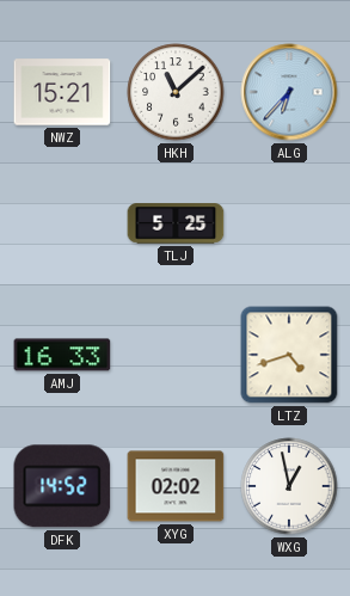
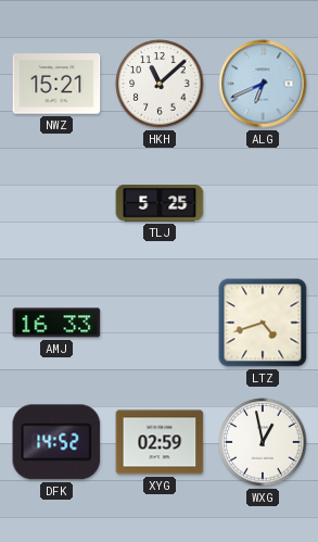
ALG: 6:37 -> 6:41
XYG: 02:02 -> 02:59
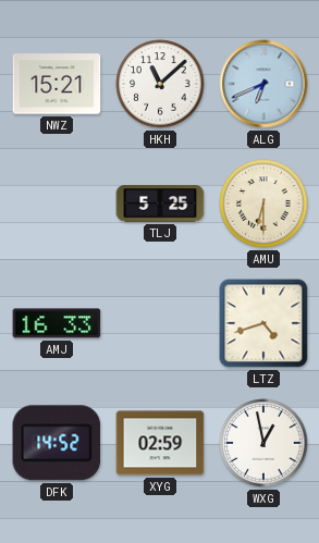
AMU: none -> 6:30
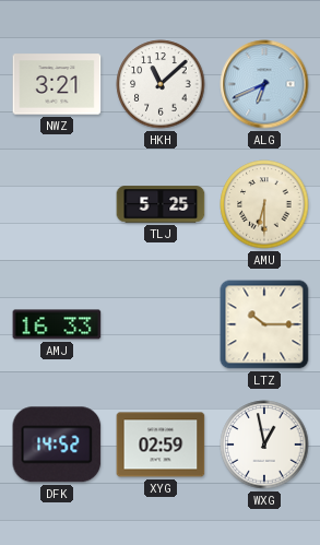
NWZ: 15:21 -> 3:21
LTZ: 4:42 -> 10:15
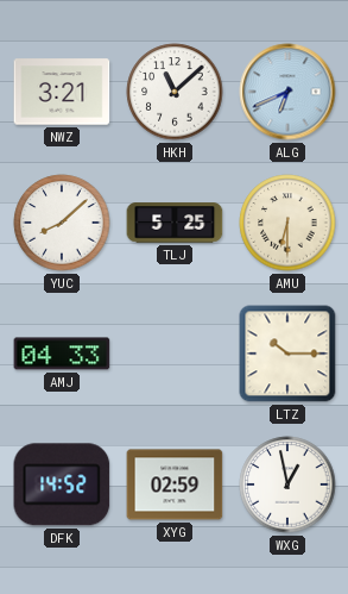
YUC: none -> 8:08
AMJ: 16:33 -> 04:33
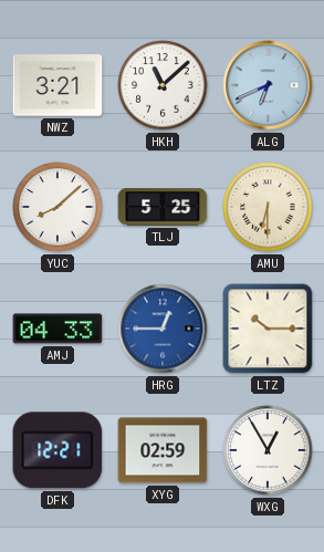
HRG: none -> 12:45
DFK: 14:52 -> 12:21
WXG: 12:58 -> 12:55
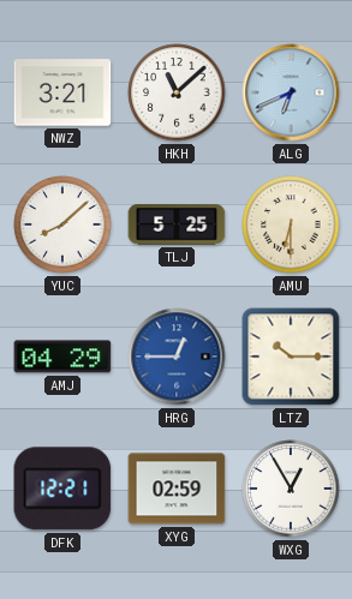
AMJ: 04:33 -> 04:29
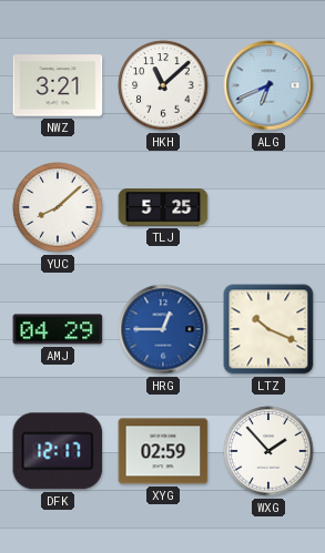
AMU: 6:30 -> none
LTZ: 10:15 -> 10:19
DFK: 12:21 -> 12:17
WXG: 12:55 -> 1:53
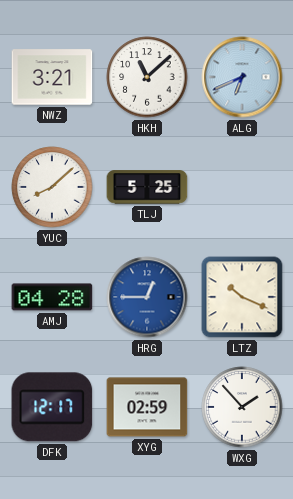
AMJ: 04:29 -> 04:28
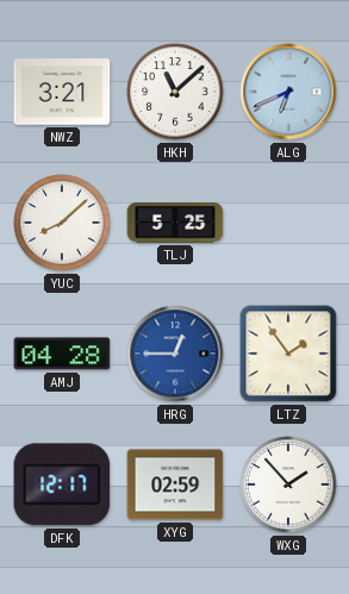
LTZ: 10:19 -> 1:54
